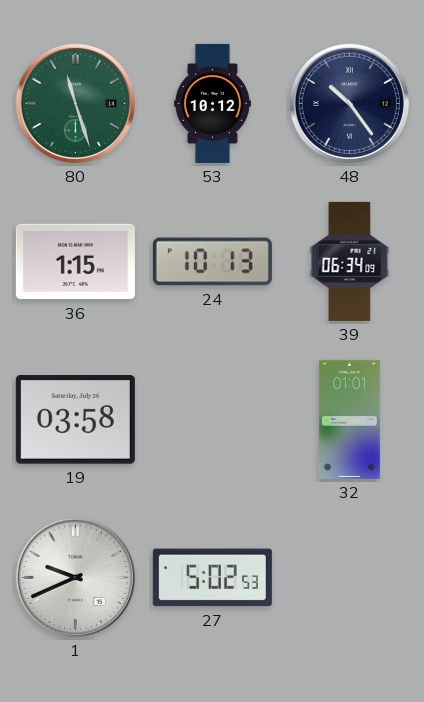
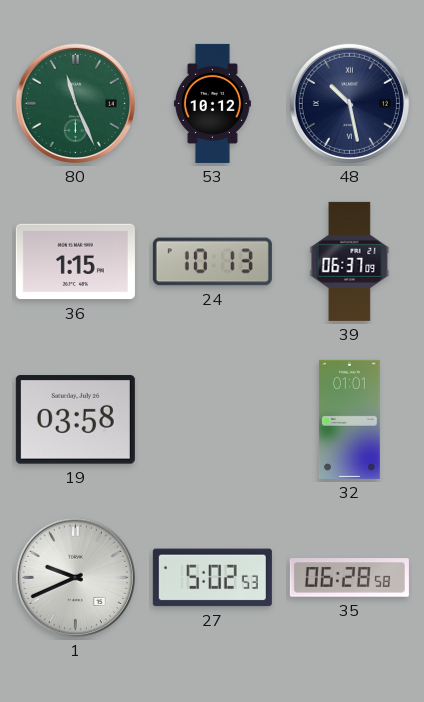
80: 11:27 -> 11:26
48: 10:24 -> 10:28
39: 06:34 -> 06:37
35: none -> 06:28
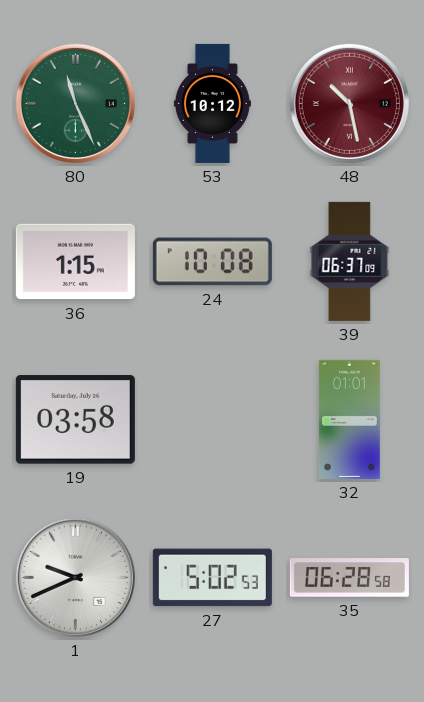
48 dial: navy -> burgundy
24: 10:13 -> 10:08
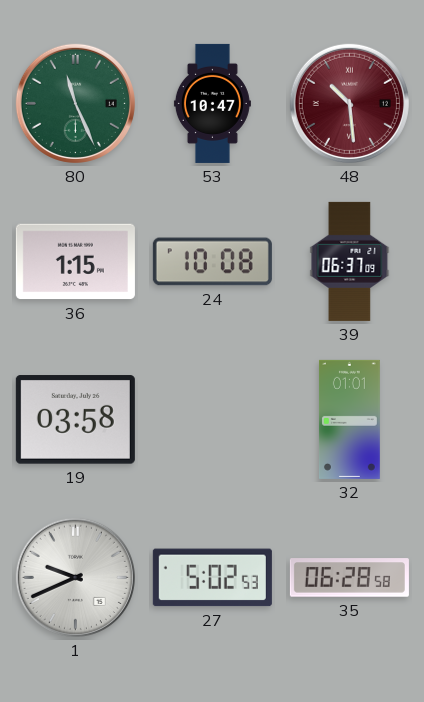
53: 10:12 -> 10:47
48: 10:28 -> 10:29
